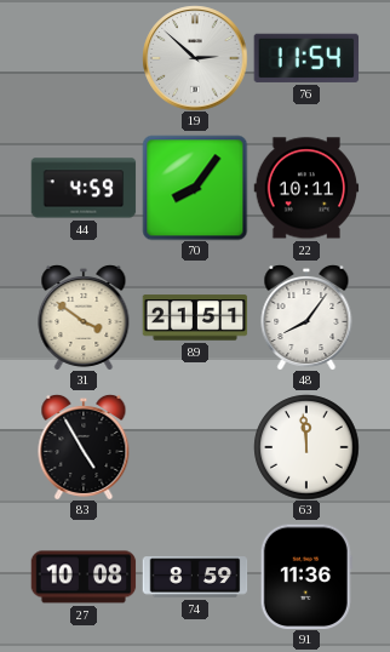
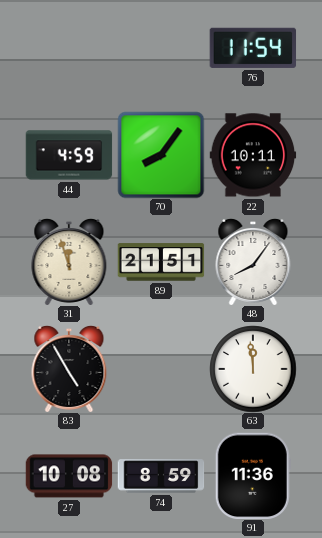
19: 2:52 -> none
31: 3:51 -> 11:57
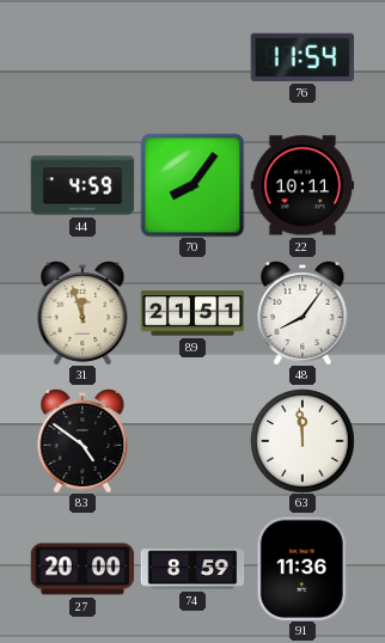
83: 4:55 -> 4:51
27: 10:08 -> 20:00
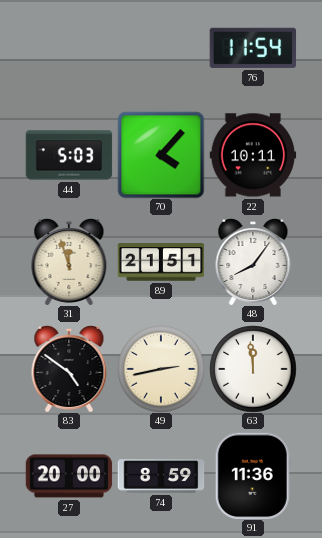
44: 4:59 -> 5:03
70: 8:06 -> 4:07
49: none -> 2:43
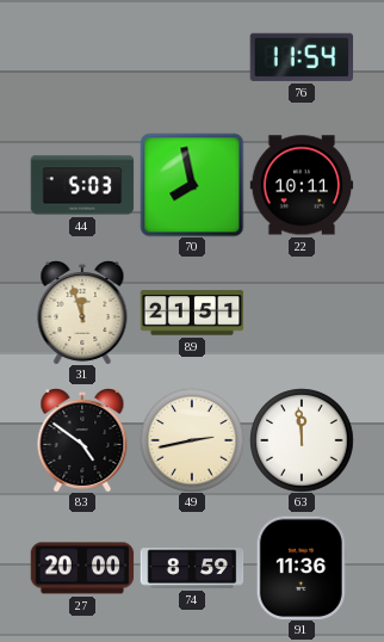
70: 4:07 -> 7:58
48: 8:06 -> none
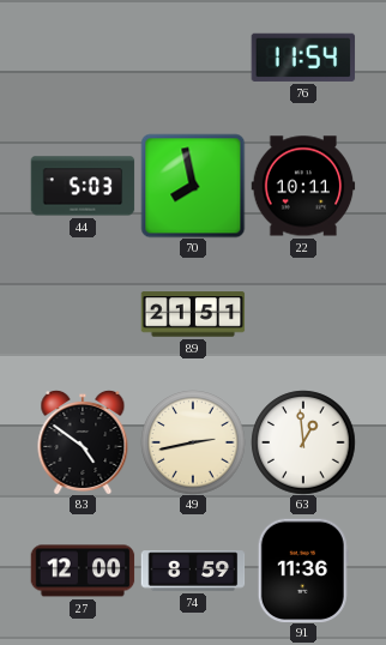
31: 11:57 -> none
63: 11:59 -> 12:59
27: 20:00 -> 12:00
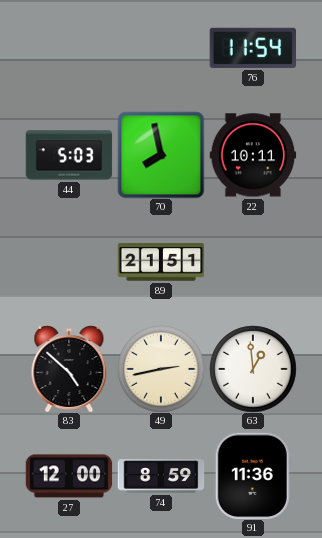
83: 4:51 -> 4:52
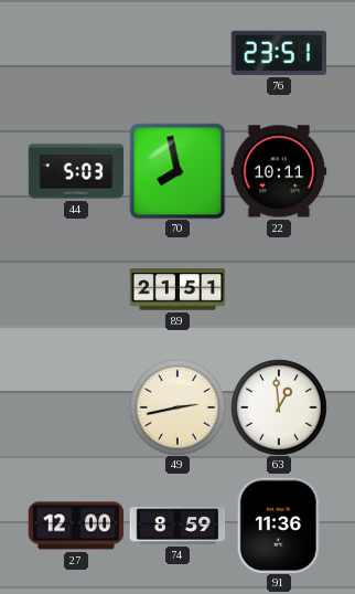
76: 11:54 -> 23:51
83: 4:52 -> none
